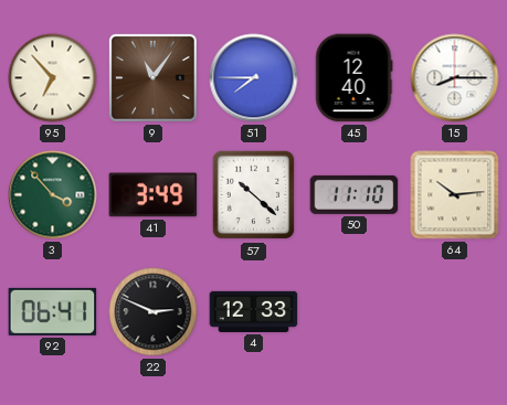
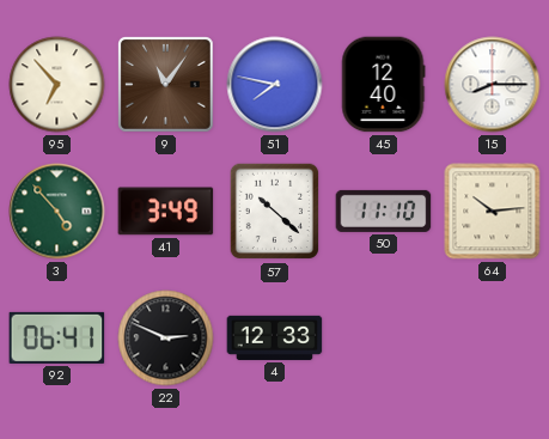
51: 7:45 -> 7:47
3: 3:53 -> 4:53
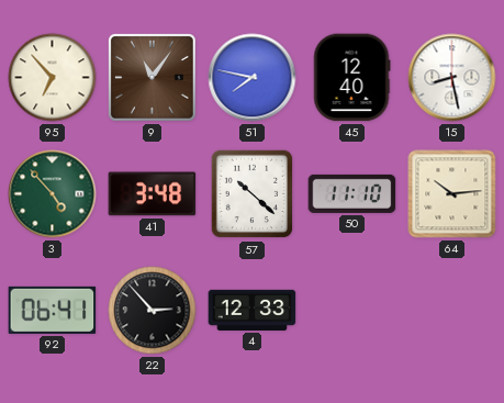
15: 8:15 -> 8:28
41: 3:49 -> 3:48
22: 2:49 -> 2:53
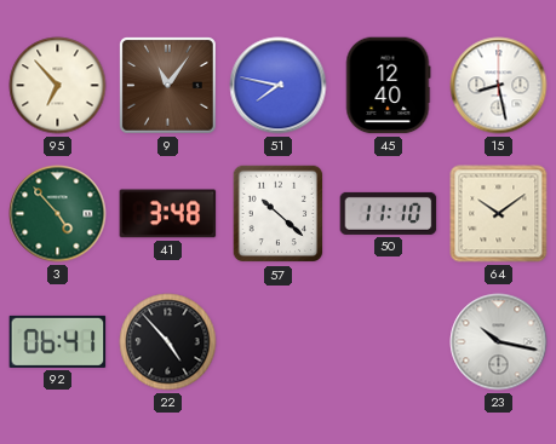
64: 10:14 -> 10:09
22: 2:53 -> 4:53
4: 12:33 -> none
23: none -> 10:17
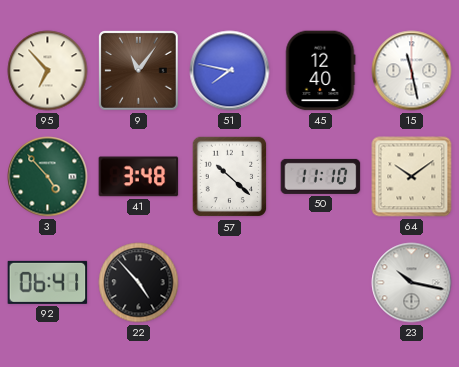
15: 8:28 -> 11:28
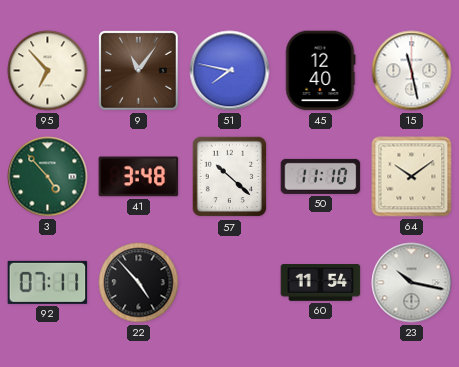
92: 06:41 -> 07:11
60: none -> 11:54
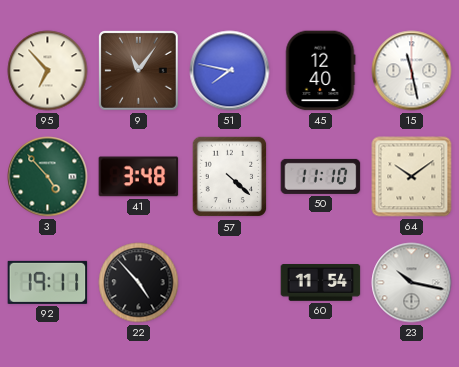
57: 10:22 -> 4:22
92: 07:11 -> 19:11
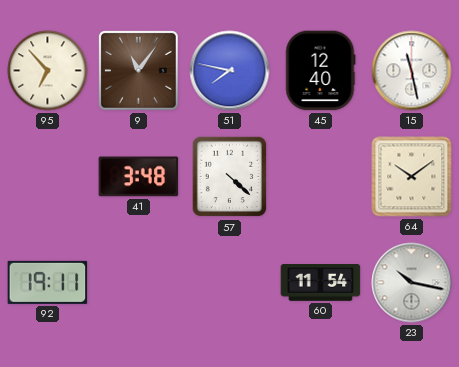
3: 4:53 -> none
50: 11:10 -> none
22: 4:53 -> none
